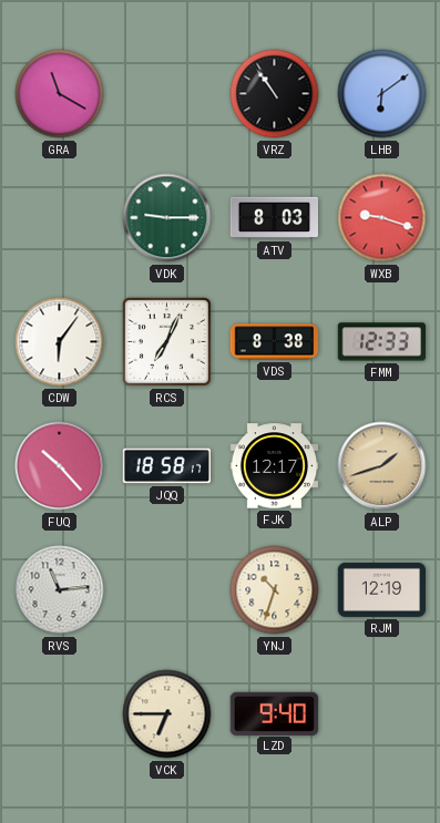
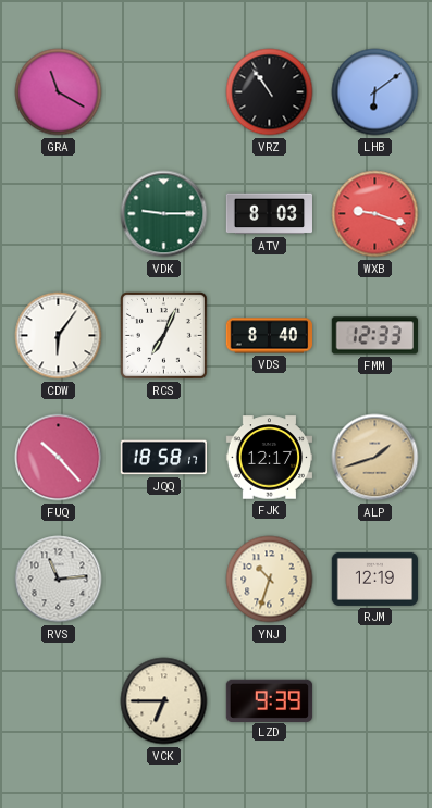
VDS: 8:38 -> 8:40
LZD: 9:40 -> 9:39
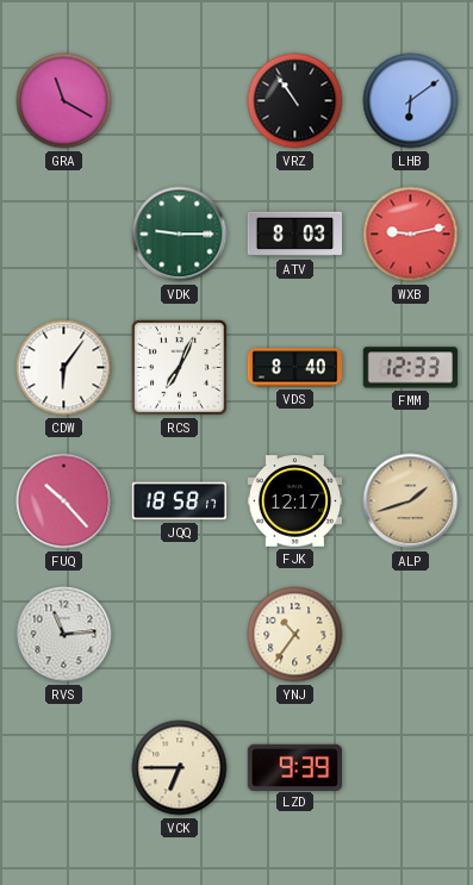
WXB: 9:18 -> 9:13
YNJ: 10:33 -> 10:36
RJM: 12:19 -> none
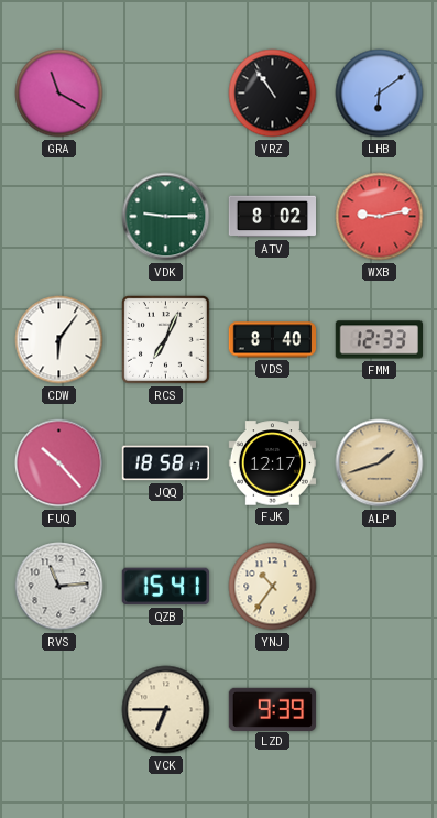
ATV: 8:03 -> 8:02
QZB: none -> 15:41
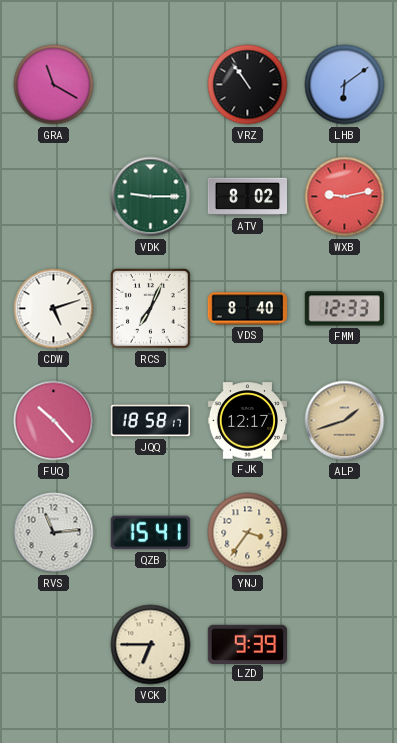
CDW: 6:06 -> 5:12
YNJ: 10:36 -> 3:36
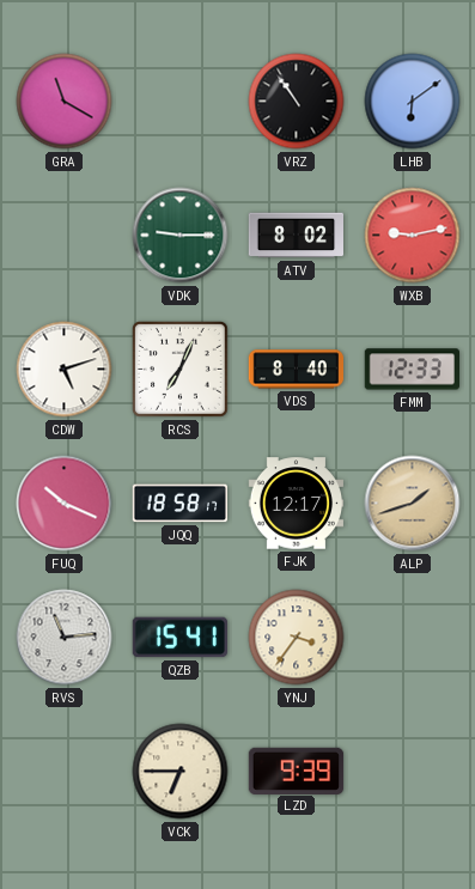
FUQ: 10:23 -> 10:19
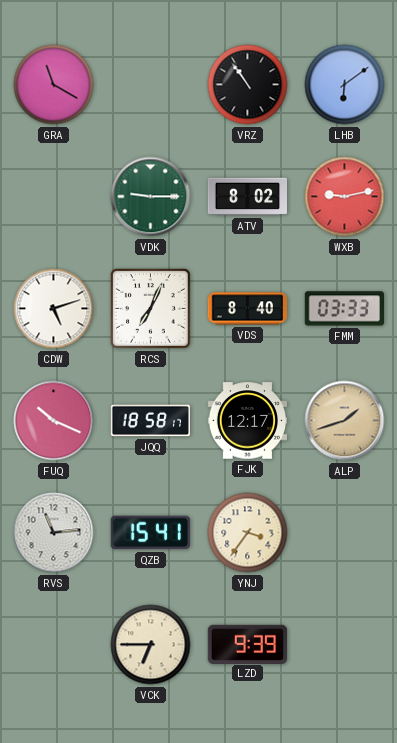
FMM: 12:33 -> 03:33
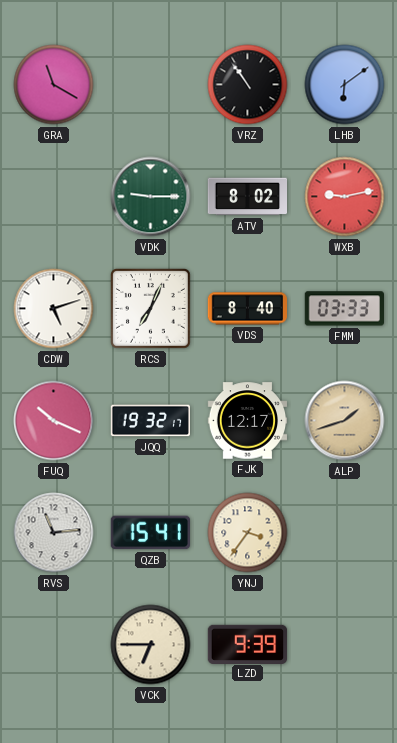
JQQ: 18:58 -> 19:32
